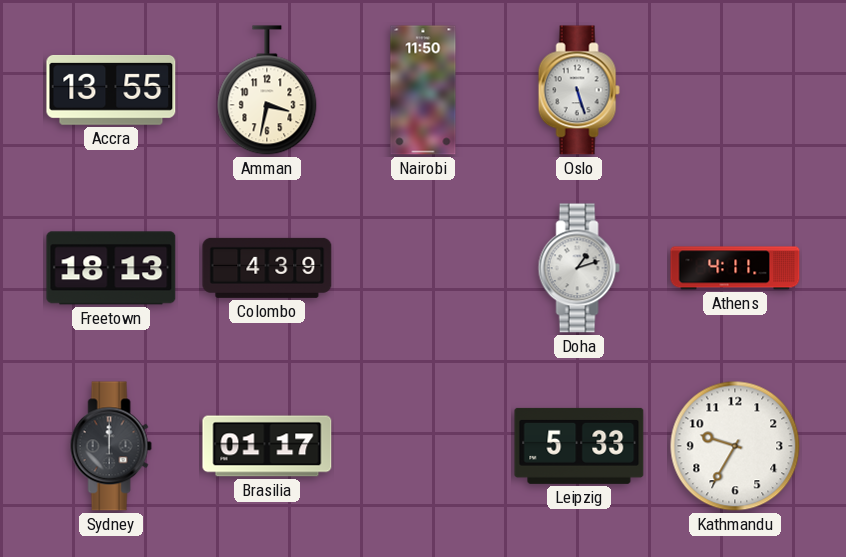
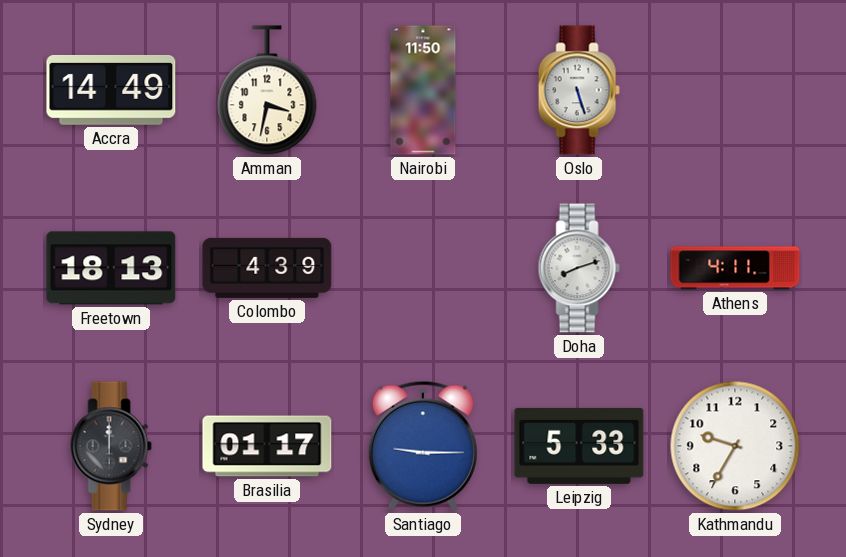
Accra: 13:55 -> 14:49
Doha: 1:12 -> 8:12
Santiago: none -> 9:15
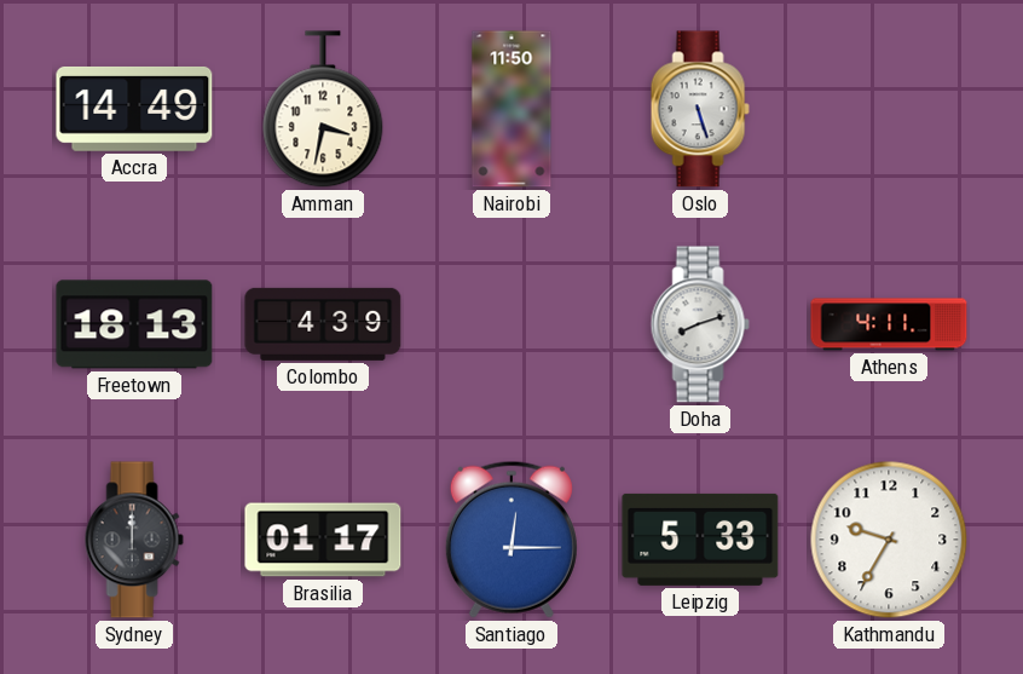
Santiago: 9:15 -> 12:15
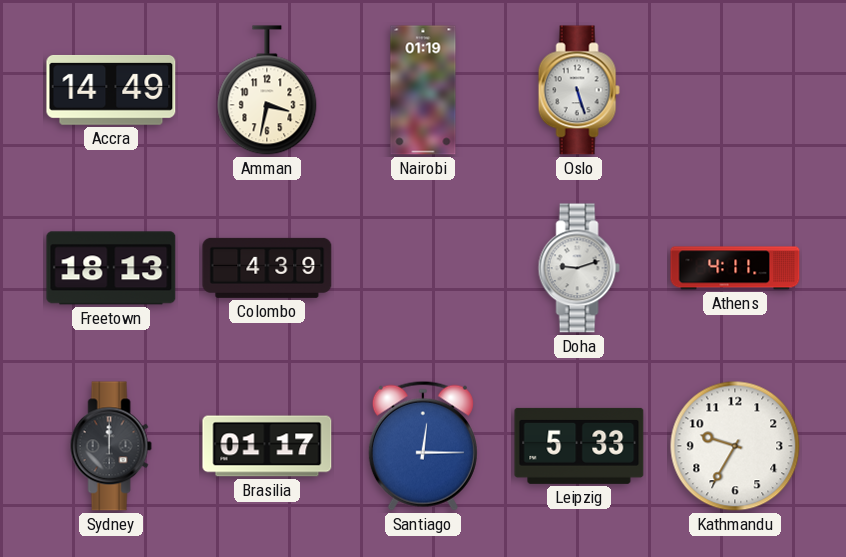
Nairobi: 11:50 -> 01:19
Doha: 8:12 -> 9:12
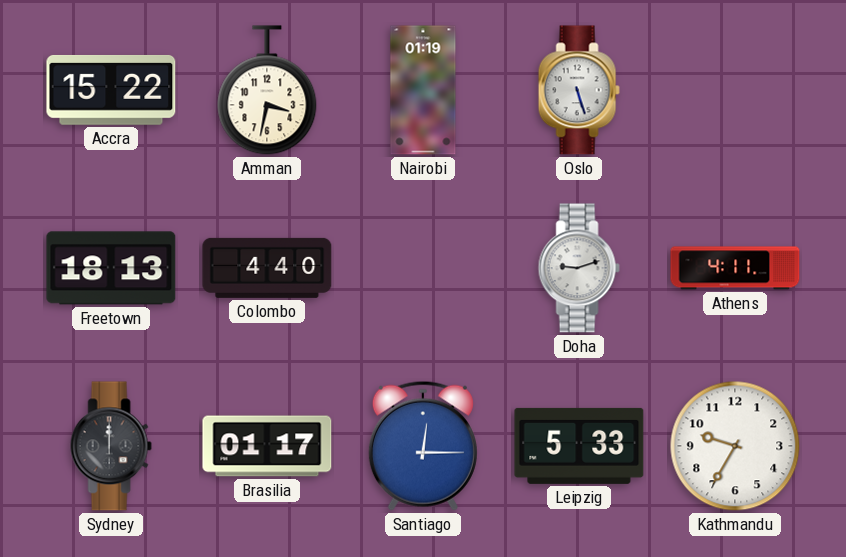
Accra: 14:49 -> 15:22
Colombo: 4:39 -> 4:40
